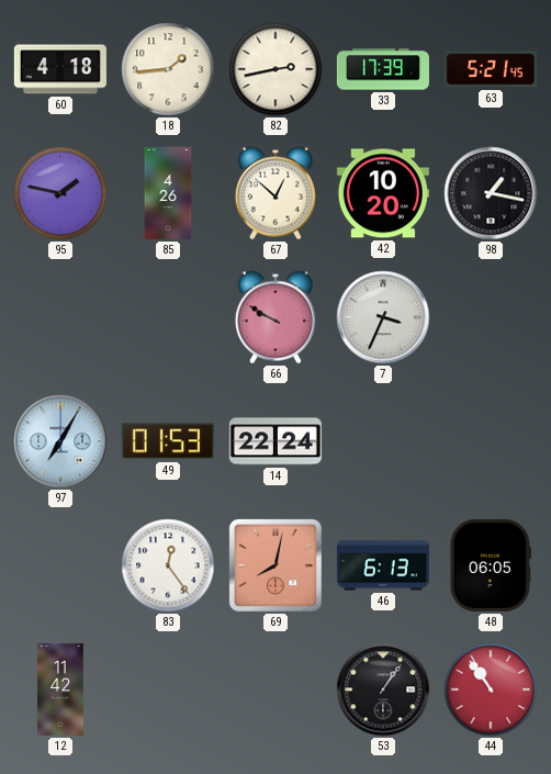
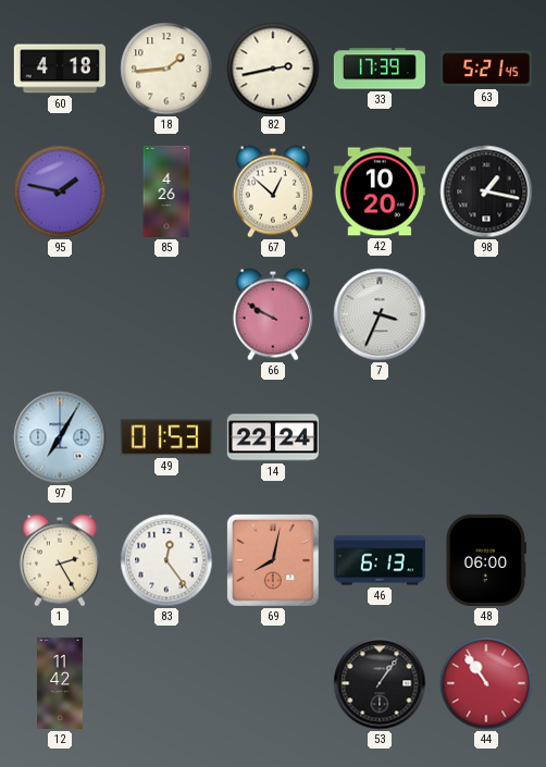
1: none -> 2:25
48: 06:05 -> 06:00
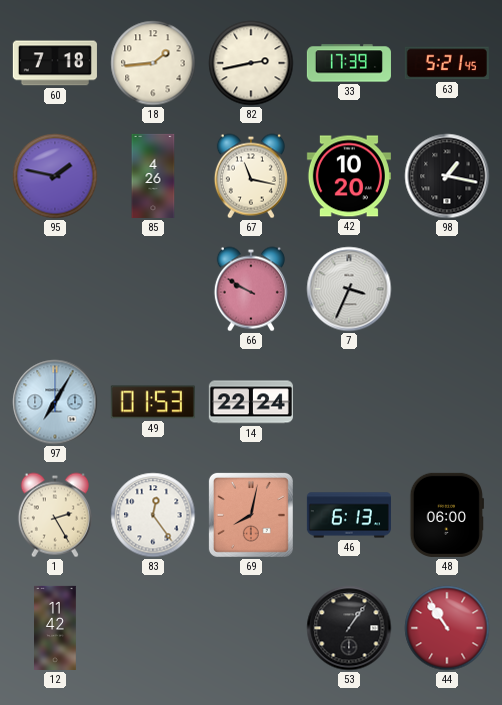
60: 4:18 -> 7:18
67: 12:52 -> 11:17
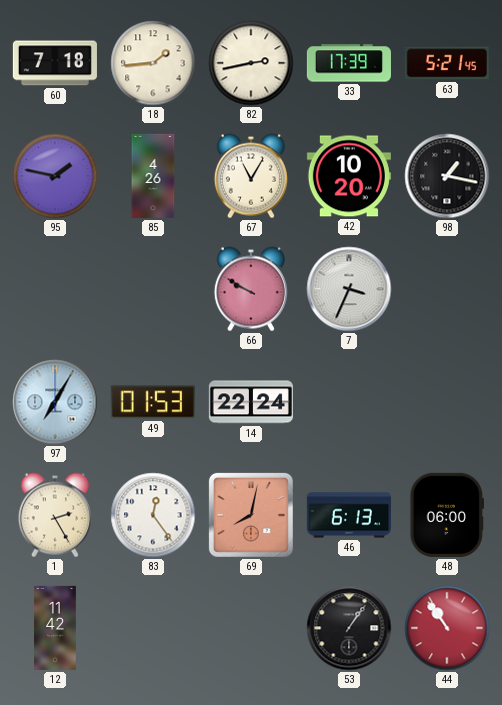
67: 11:17 -> 11:05
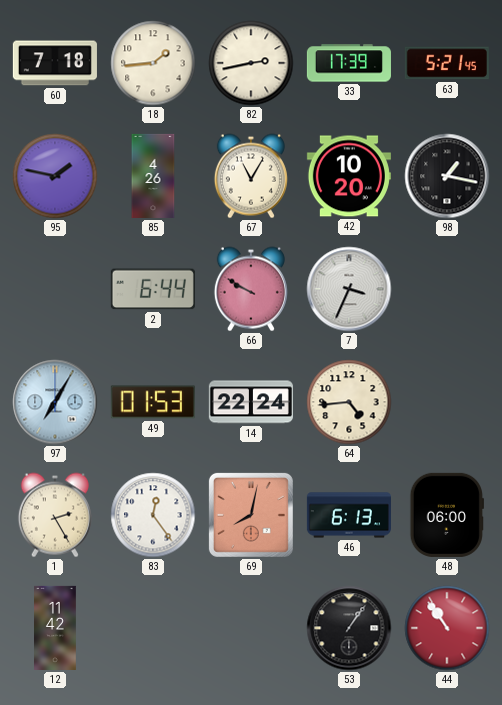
2: none -> 6:44
64: none -> 4:44
